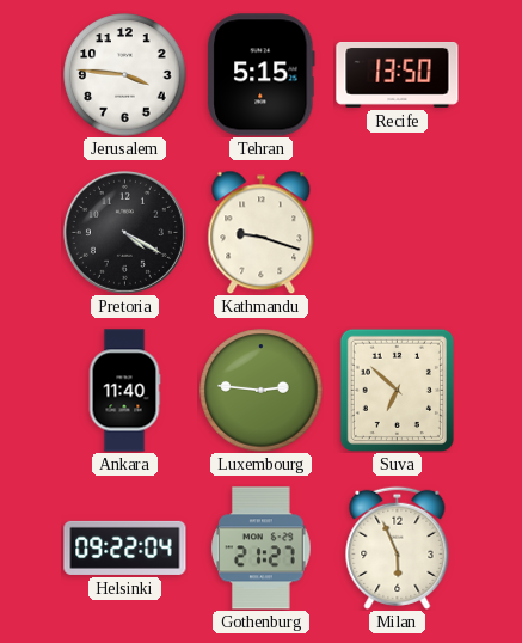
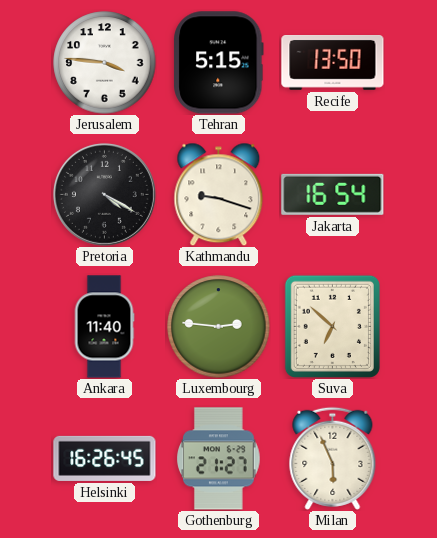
Jakarta: none -> 16:54
Helsinki: 09:22 -> 16:26
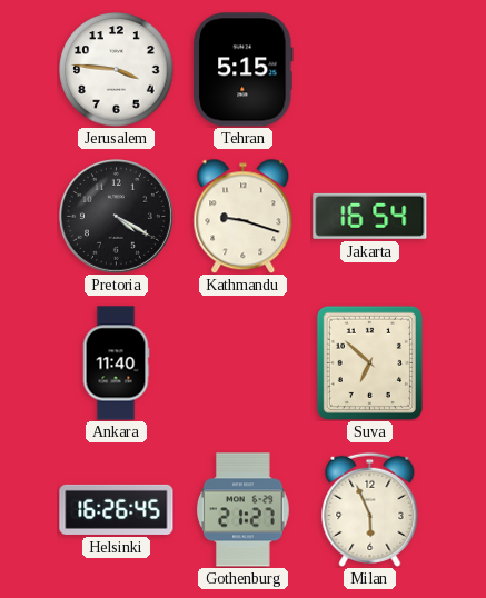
Recife: 13:50 -> none
Luxembourg: 2:46 -> none
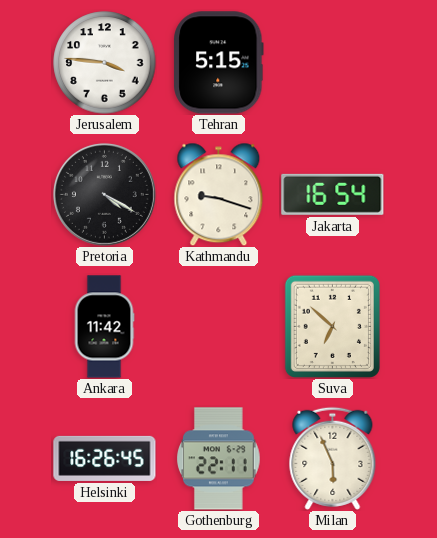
Ankara: 11:40 -> 11:42
Gothenburg: 21:27 -> 22:11
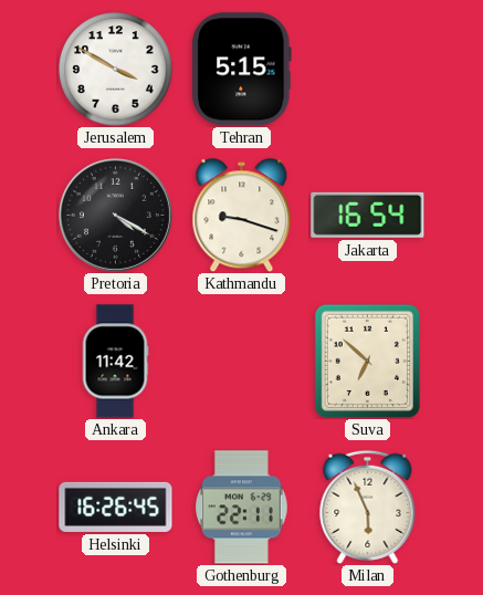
Jerusalem: 3:46 -> 3:50
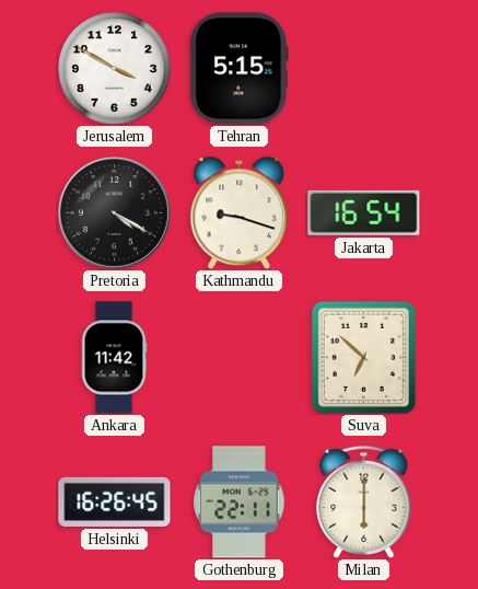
Milan: 5:56 -> 6:00
